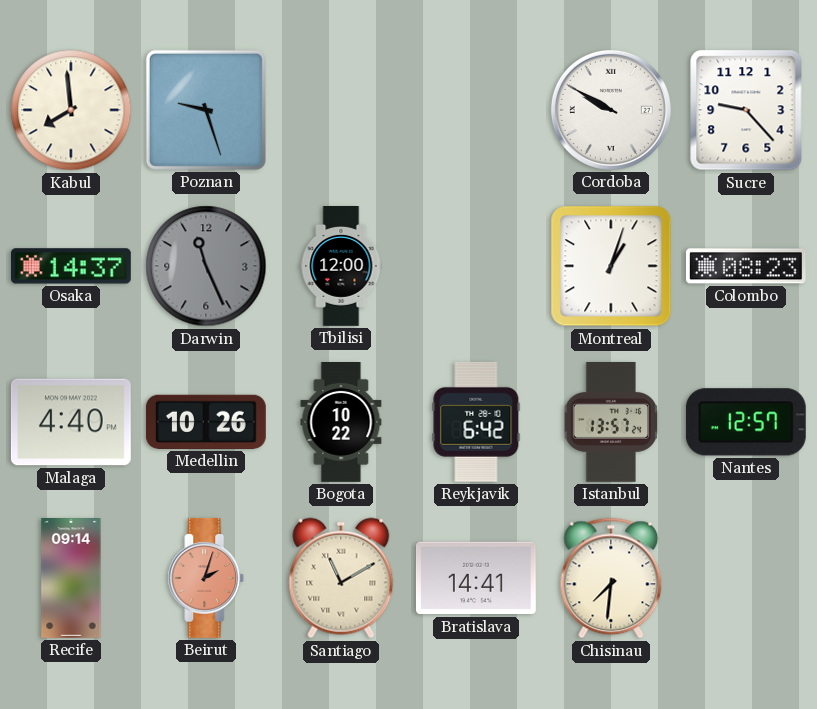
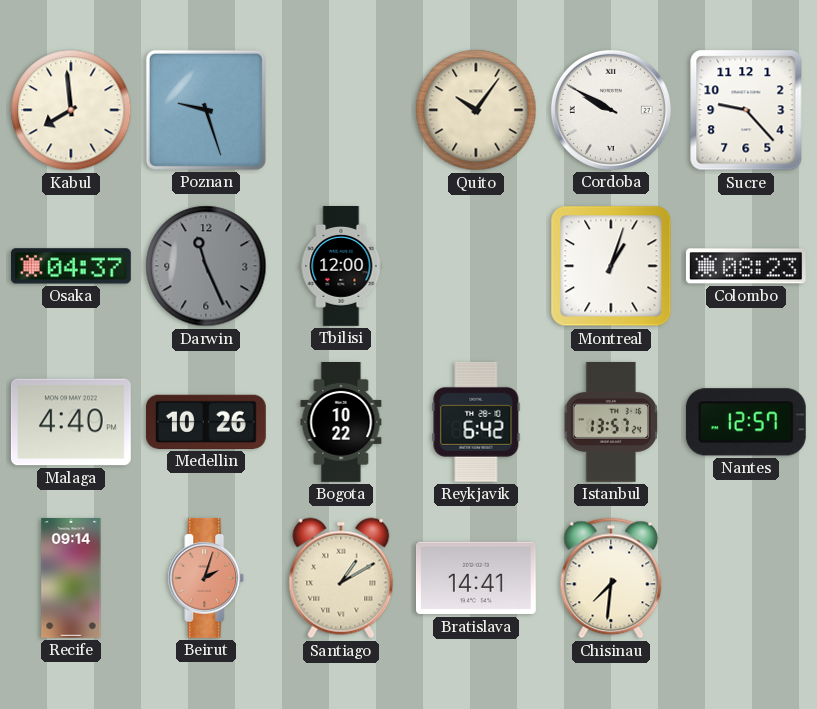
Quito: none -> 10:06
Osaka: 14:37 -> 04:37
Santiago: 11:10 -> 1:10
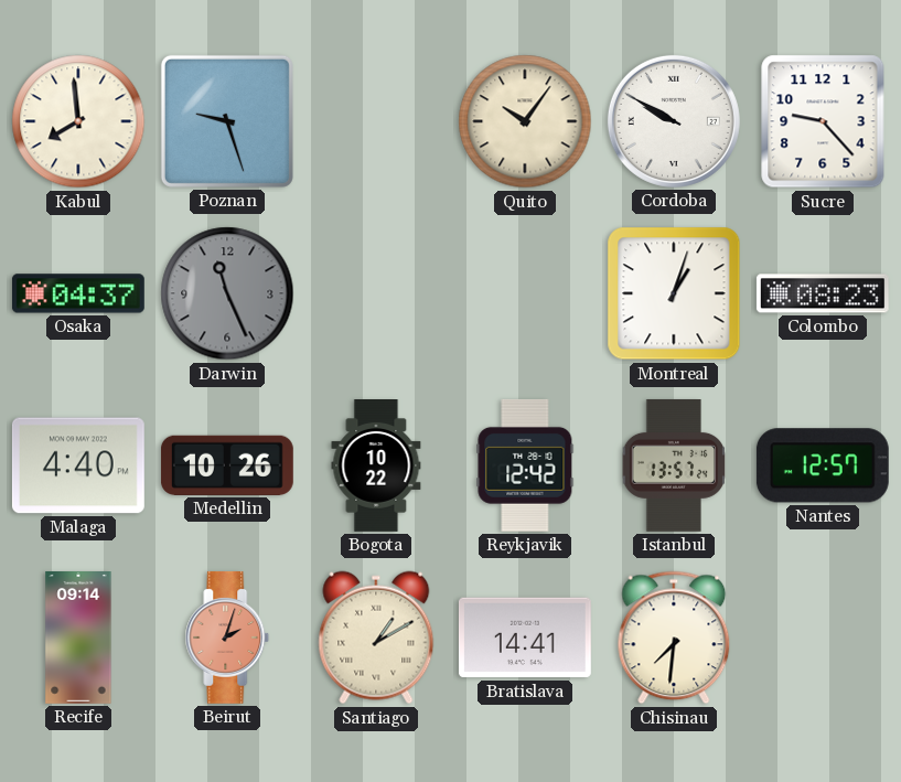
Tbilisi: 12:00 -> none
Reykjavik: 6:42 -> 12:42
